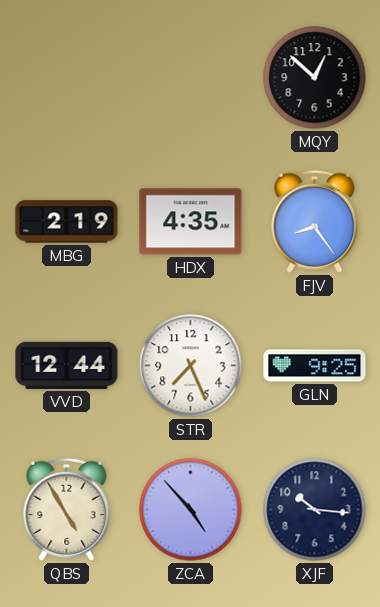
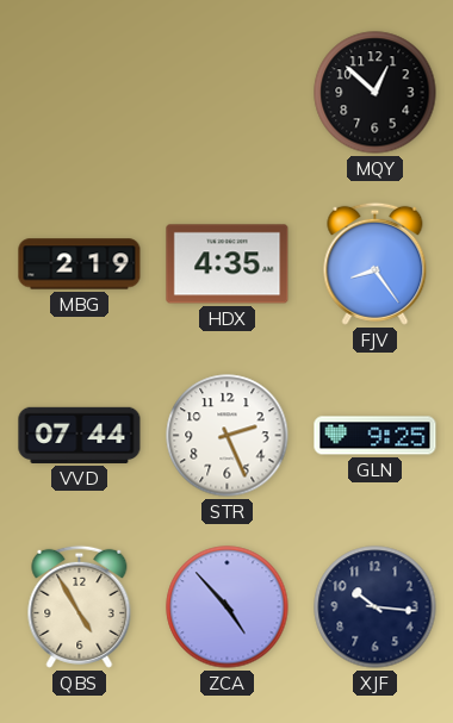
VVD: 12:44 -> 07:44
STR: 7:26 -> 2:26
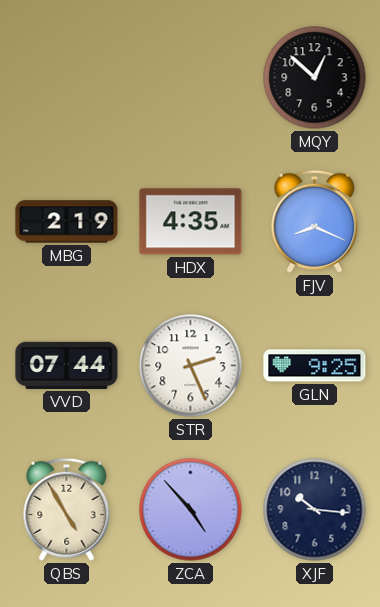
FJV: 8:24 -> 8:19
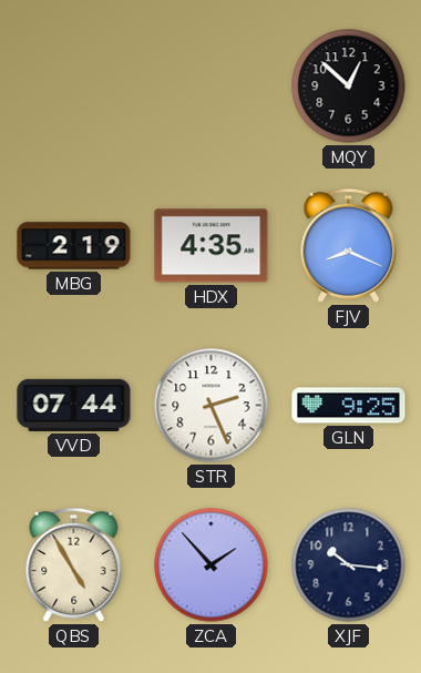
ZCA: 4:53 -> 1:53
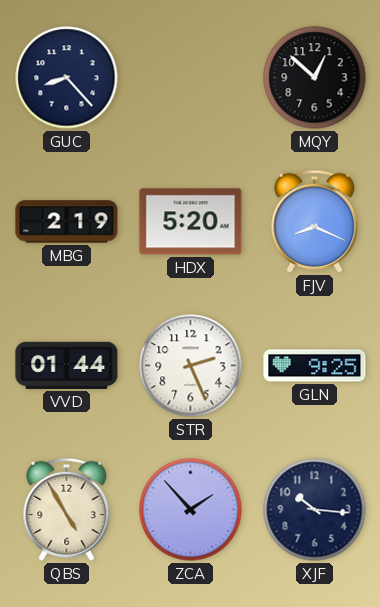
GUC: none -> 8:23
HDX: 4:35 -> 5:20
VVD: 07:44 -> 01:44
